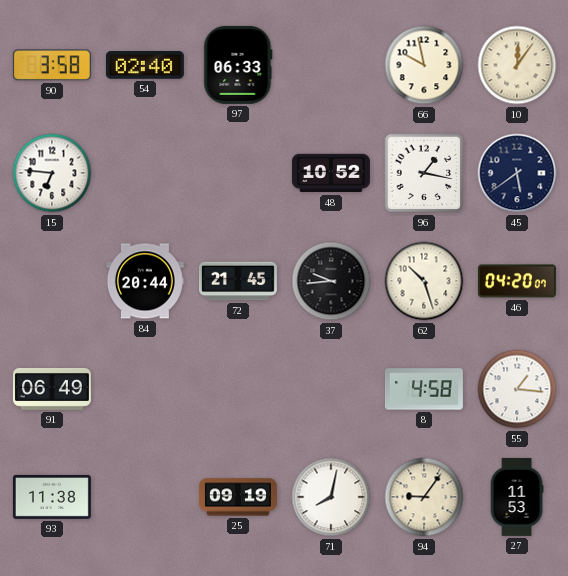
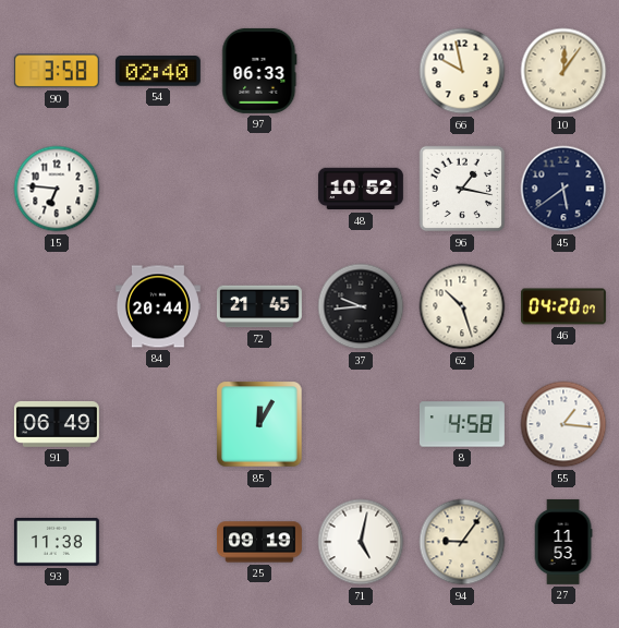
85: none -> 12:05
71: 8:02 -> 5:02
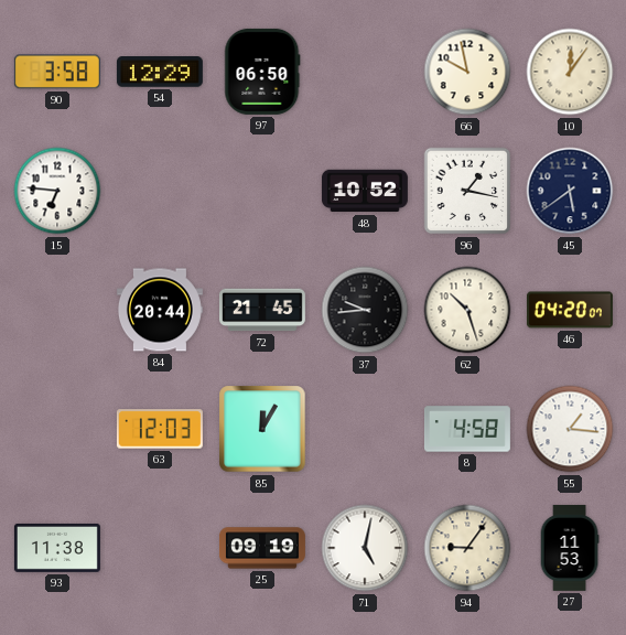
54: 02:40 -> 12:29
97: 06:33 -> 06:50
91: 06:49 -> none
63: none -> 12:03
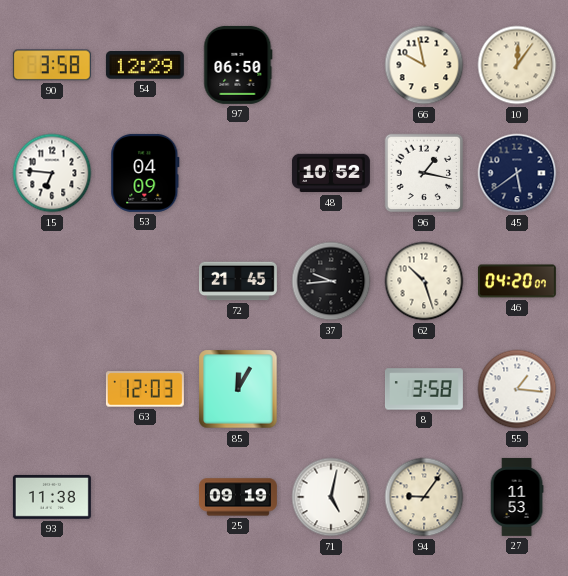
53: none -> 04:09
84: 20:44 -> none
8: 4:58 -> 3:58
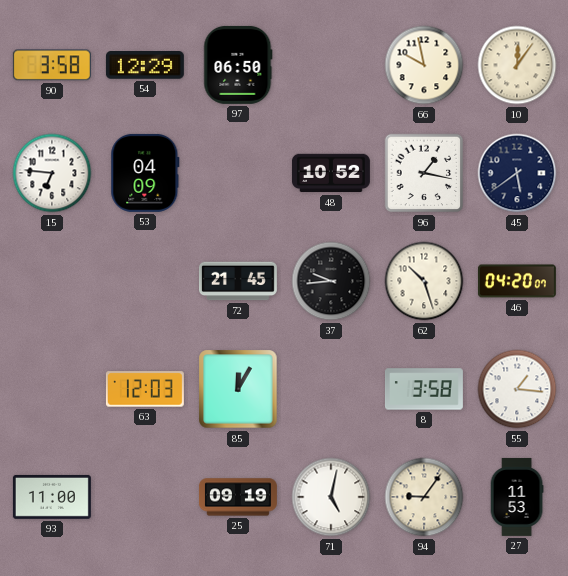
93: 11:38 -> 11:00
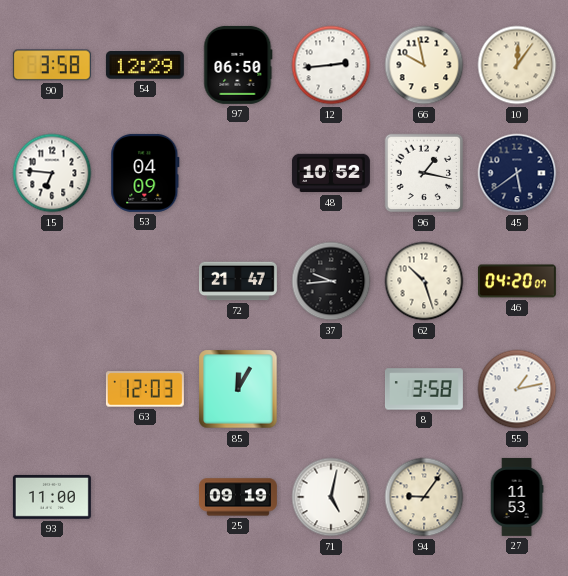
12: none -> 2:44
72: 21:45 -> 21:47
55: 1:16 -> 1:13
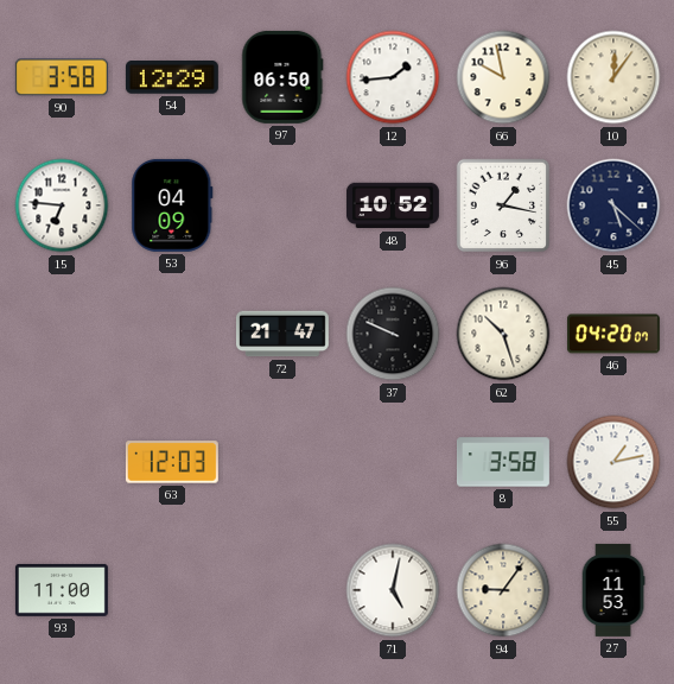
12: 2:44 -> 1:44
45: 5:39 -> 5:22
37: 9:44 -> 9:49
85: 12:05 -> none
25: 09:19 -> none
